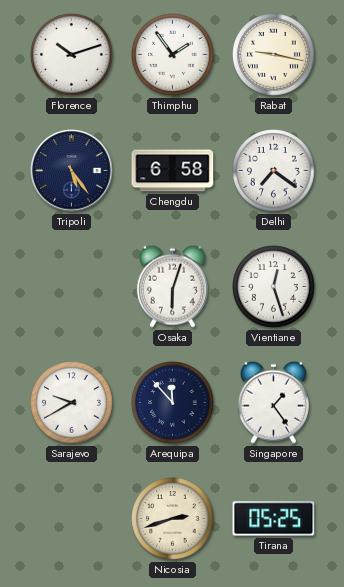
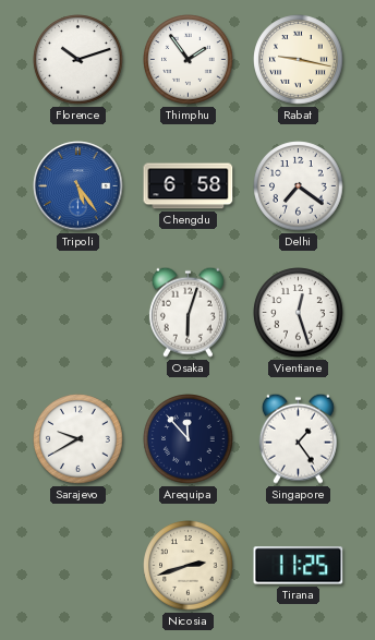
Tripoli dial: navy -> blue
Tirana: 05:25 -> 11:25
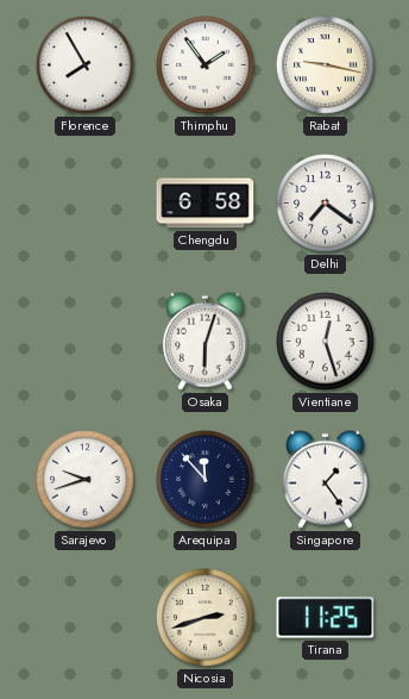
Florence: 10:12 -> 7:55
Tripoli: 5:24 -> none
Sarajevo: 9:40 -> 9:42
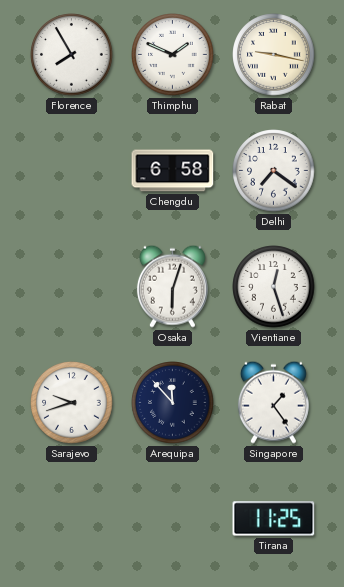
Thimphu: 1:54 -> 1:49
Nicosia: 2:42 -> none
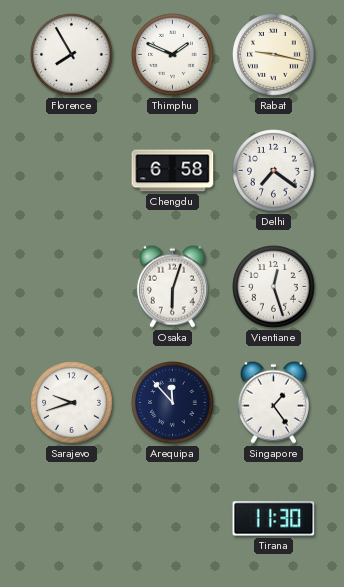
Tirana: 11:25 -> 11:30
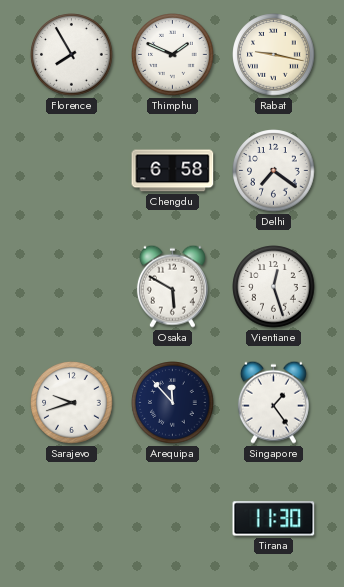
Osaka: 6:03 -> 5:50
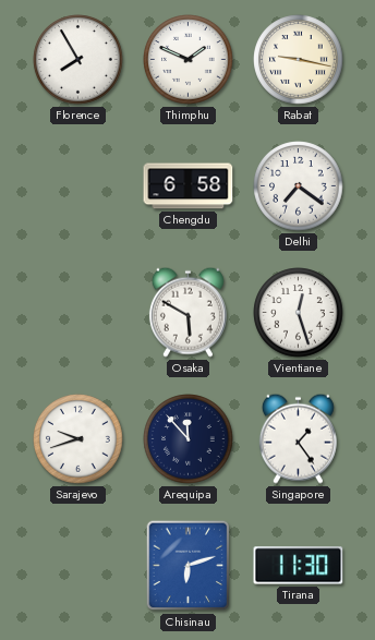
Chisinau: none -> 6:12
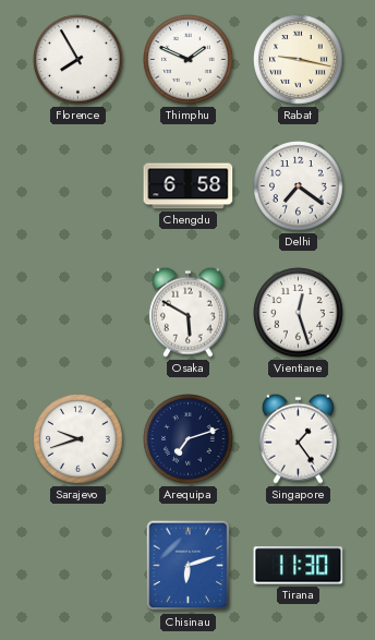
Arequipa: 11:53 -> 7:12
